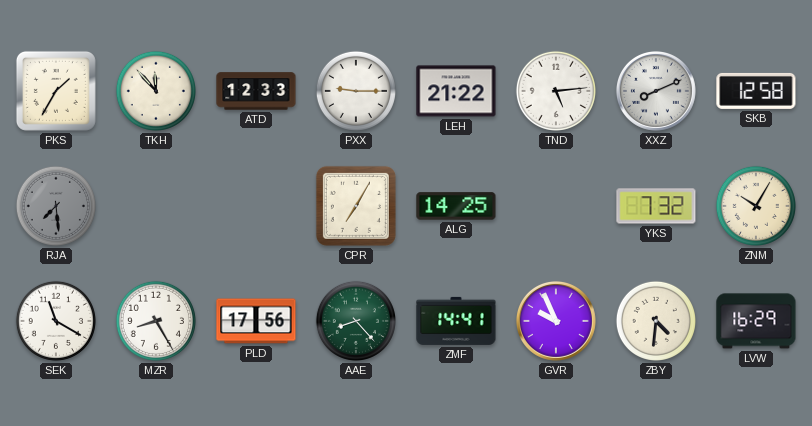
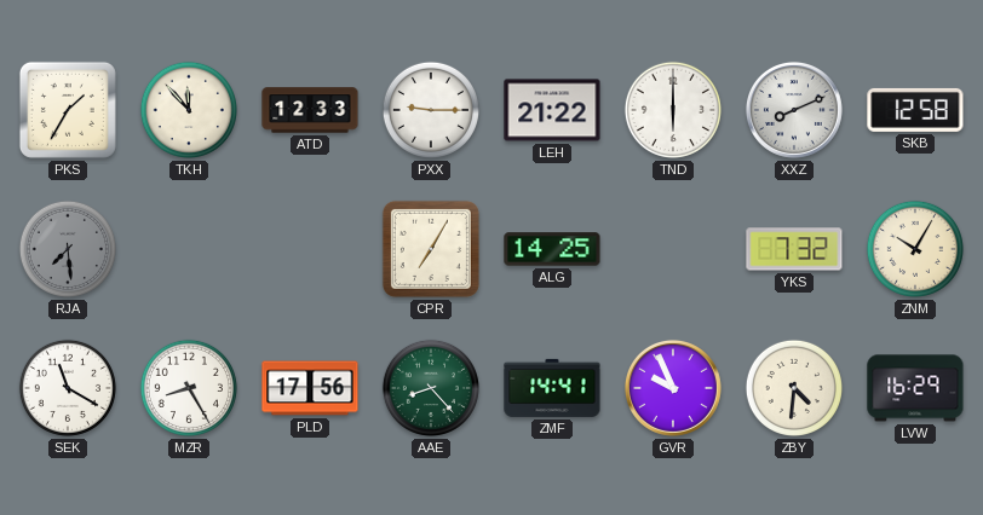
TND: 5:14 -> 6:00
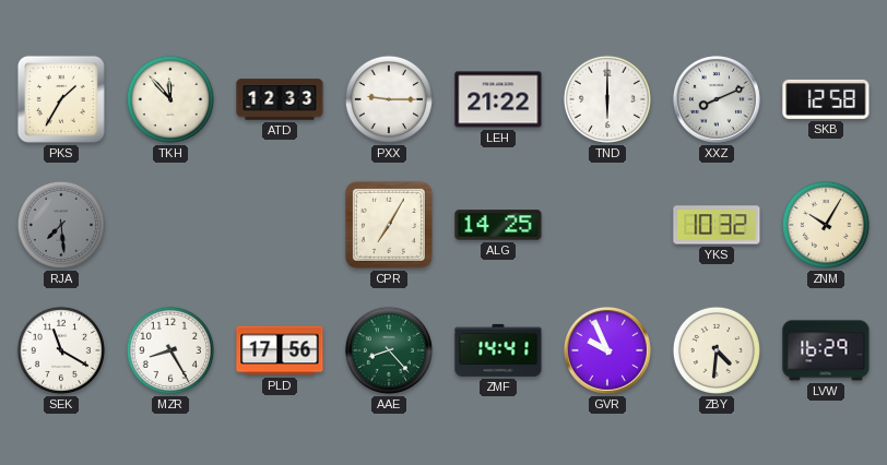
YKS: 7:32 -> 10:32
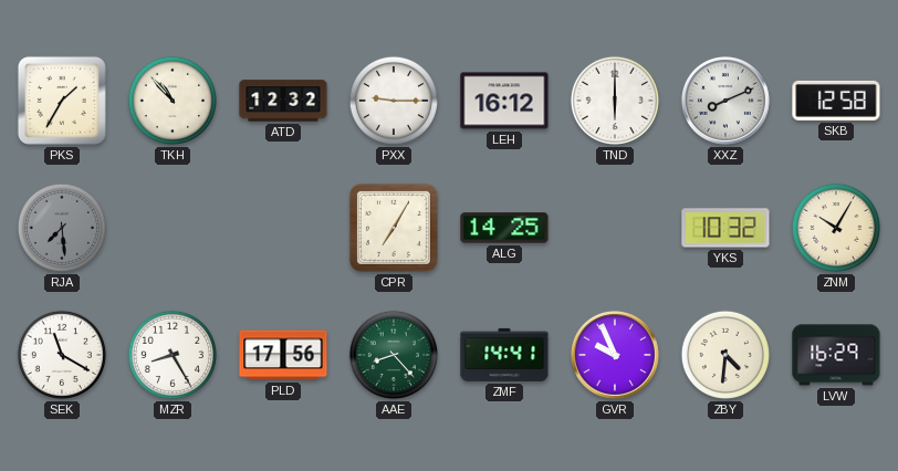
TKH: 11:53 -> 10:53
ATD: 12:33 -> 12:32
LEH: 21:22 -> 16:12
